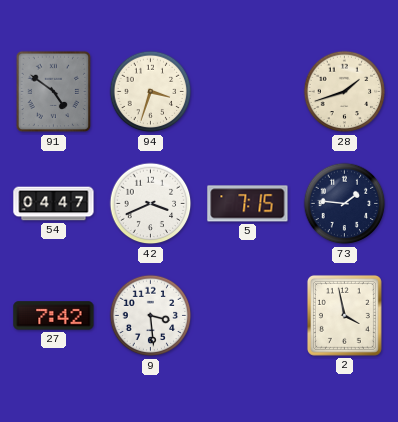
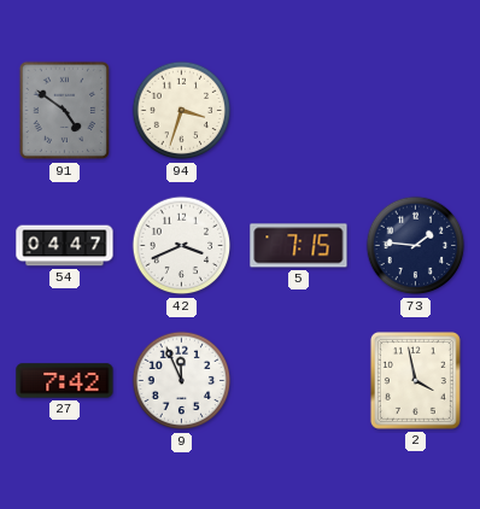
28: 1:42 -> none
9: 3:29 -> 11:56
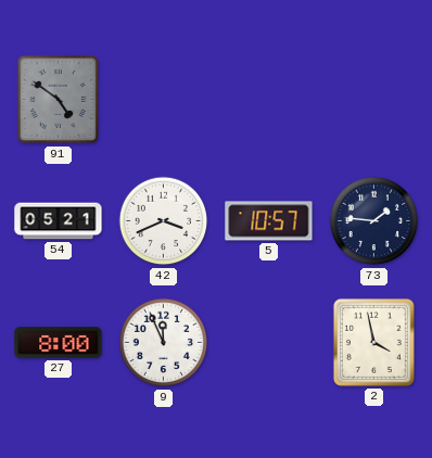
94: 3:33 -> none
54: 04:47 -> 05:21
5: 7:15 -> 10:57
27: 7:42 -> 8:00
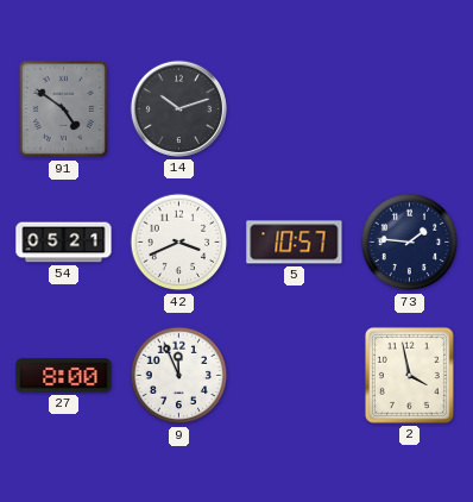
14: none -> 10:12
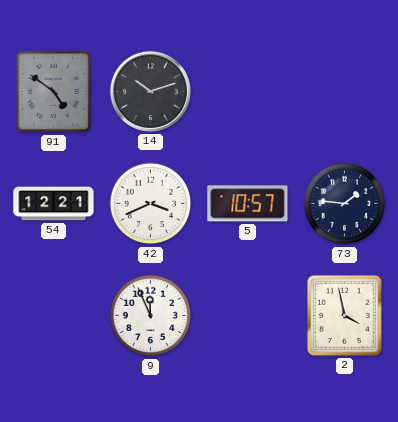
54: 05:21 -> 12:21
27: 8:00 -> none
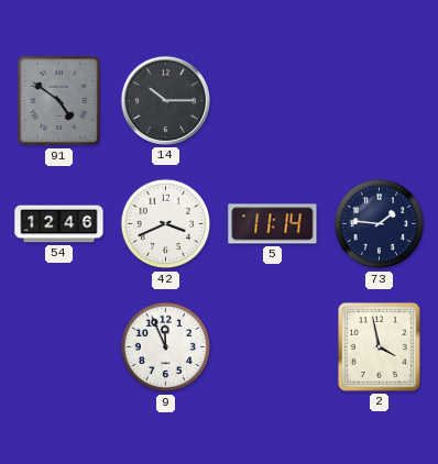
14: 10:12 -> 10:15
54: 12:21 -> 12:46
5: 10:57 -> 11:14
